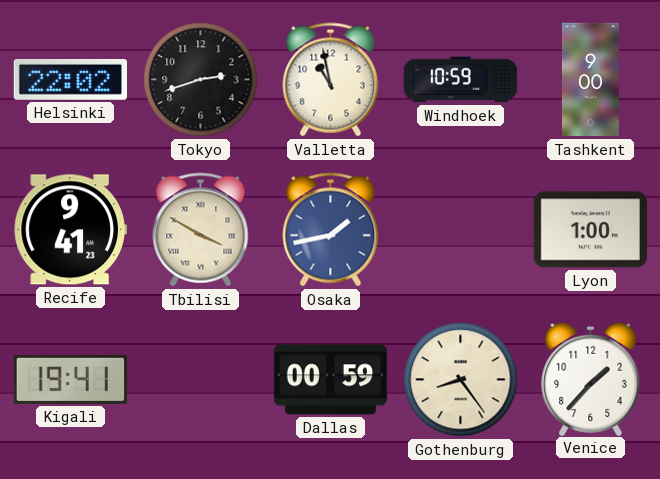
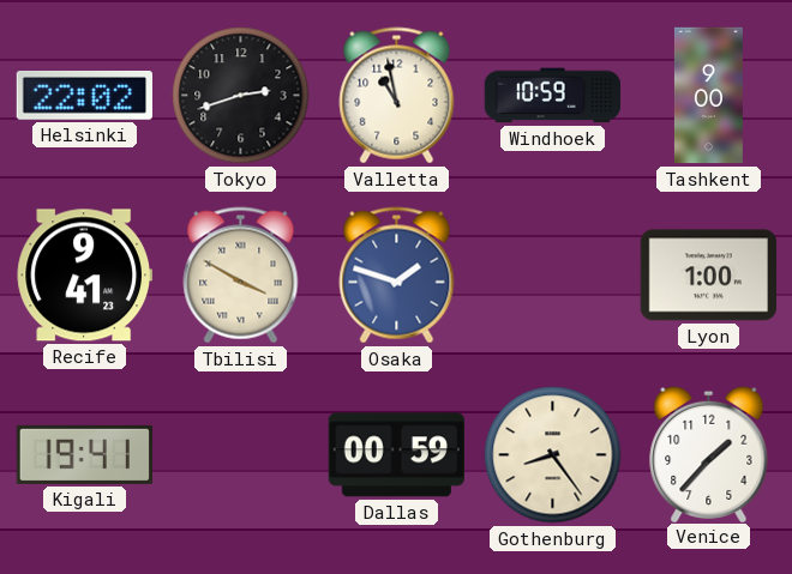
Osaka: 1:43 -> 1:48
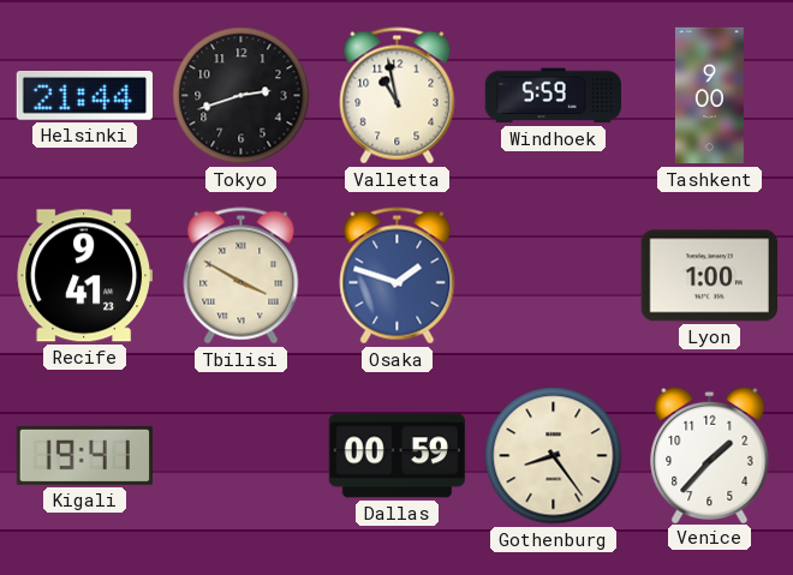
Helsinki: 22:02 -> 21:44
Windhoek: 10:59 -> 5:59
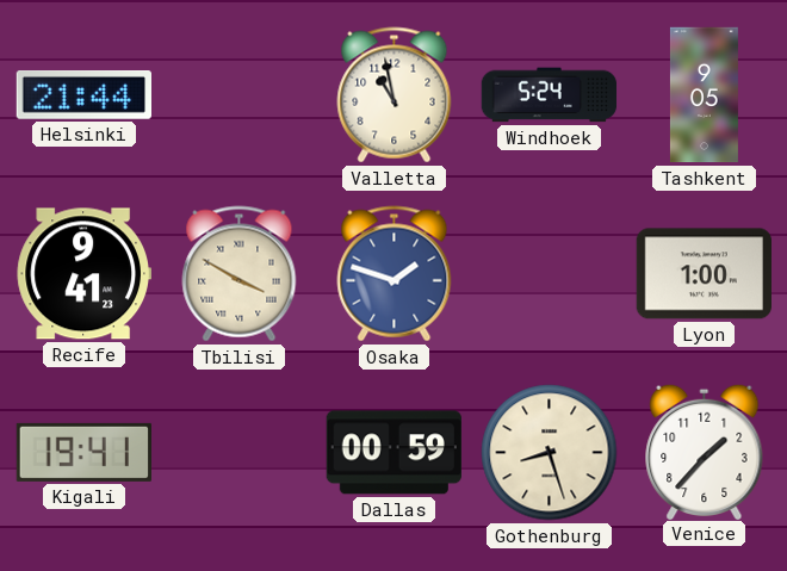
Tokyo: 2:42 -> none
Windhoek: 5:59 -> 5:24
Tashkent: 9:00 -> 9:05
Gothenburg: 8:24 -> 8:27
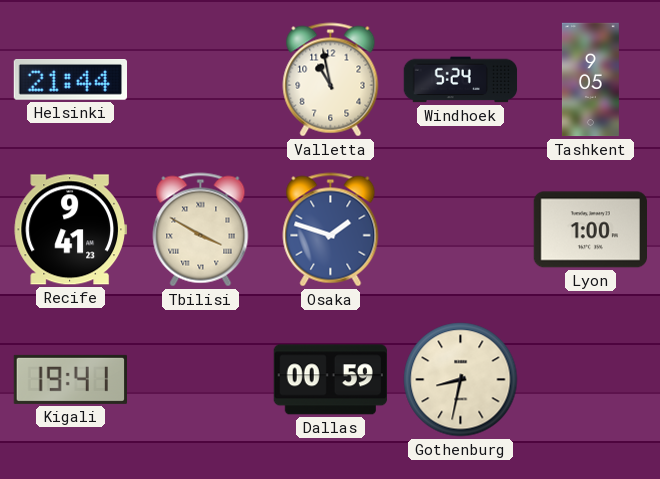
Gothenburg: 8:27 -> 8:32
Venice: 1:37 -> none
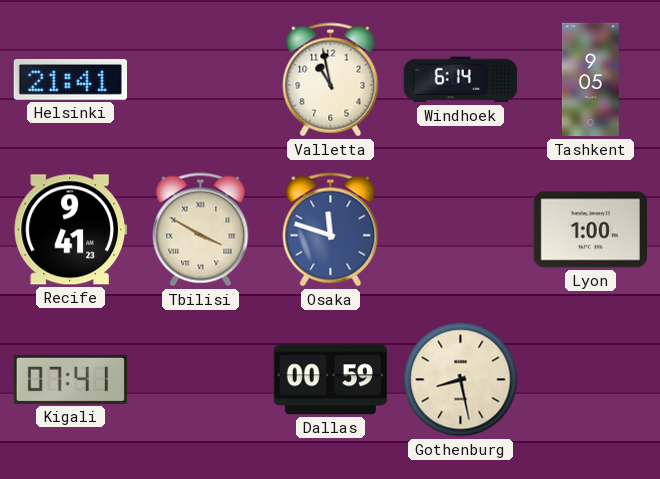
Helsinki: 21:44 -> 21:41
Windhoek: 5:24 -> 6:14
Osaka: 1:48 -> 11:48
Kigali: 19:41 -> 07:41
Gothenburg: 8:32 -> 8:28
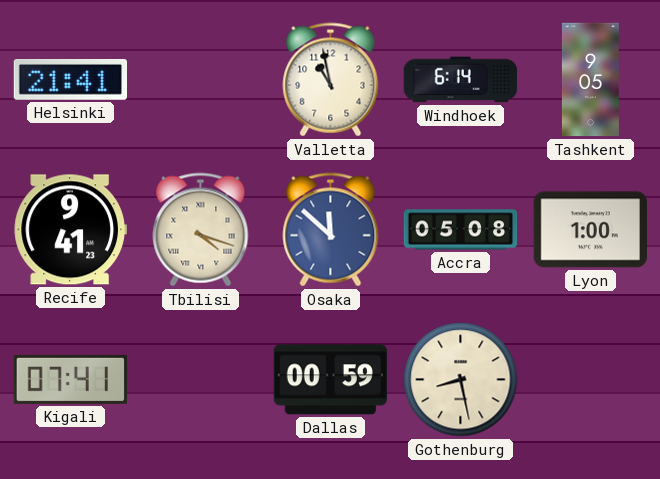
Tbilisi: 3:50 -> 4:18
Osaka: 11:48 -> 11:52
Accra: none -> 05:08
